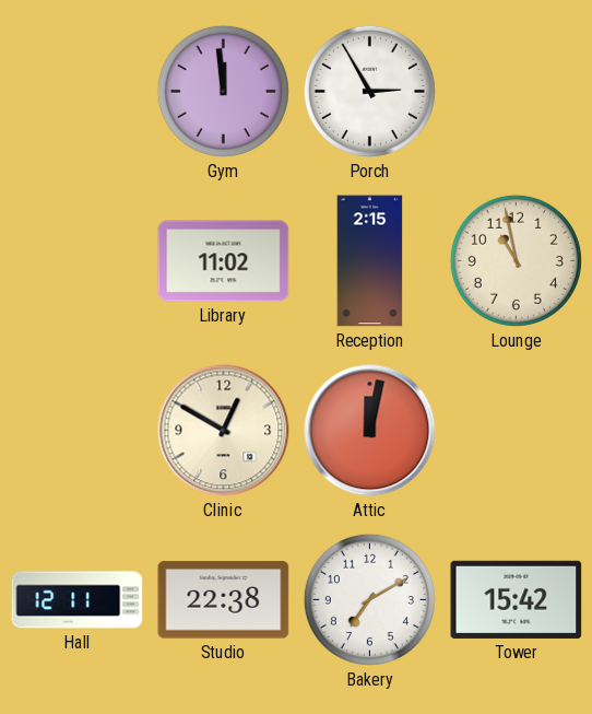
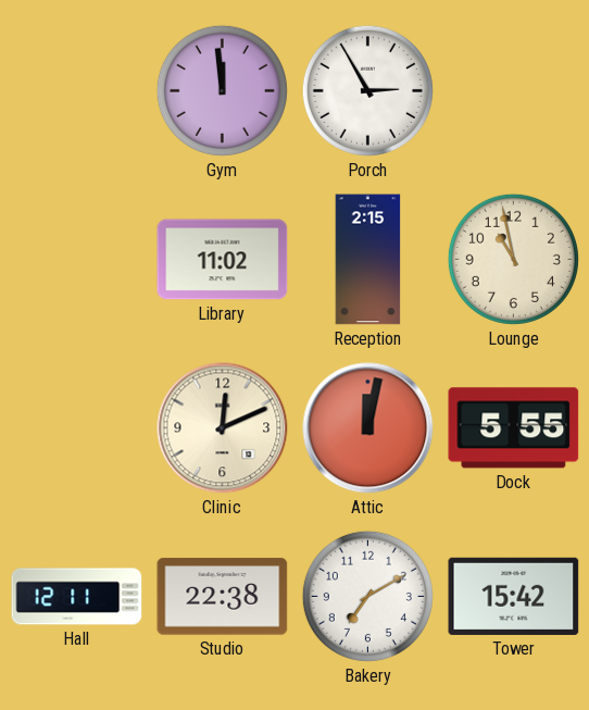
Clinic: 12:50 -> 12:11
Dock: none -> 5:55
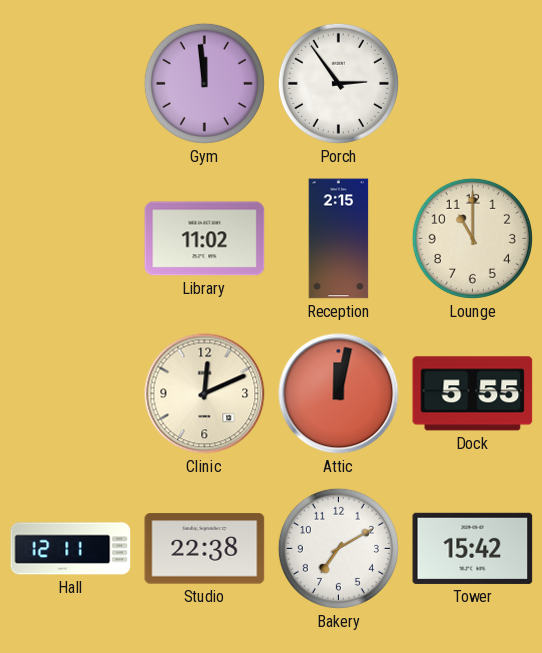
Porch: 2:55 -> 2:54
Lounge: 10:58 -> 11:00
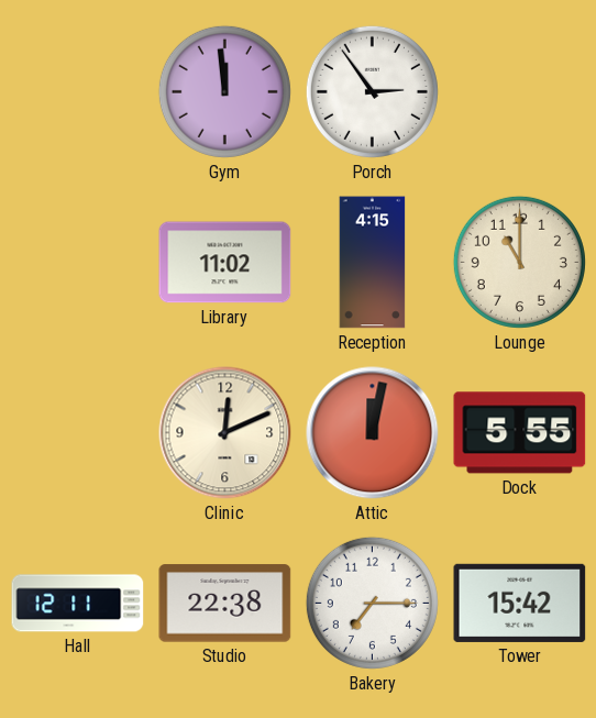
Reception: 2:15 -> 4:15
Bakery: 7:10 -> 7:15
